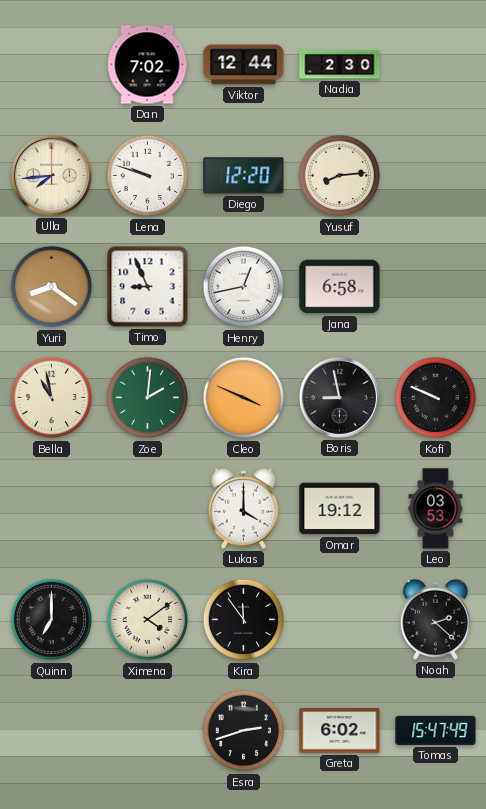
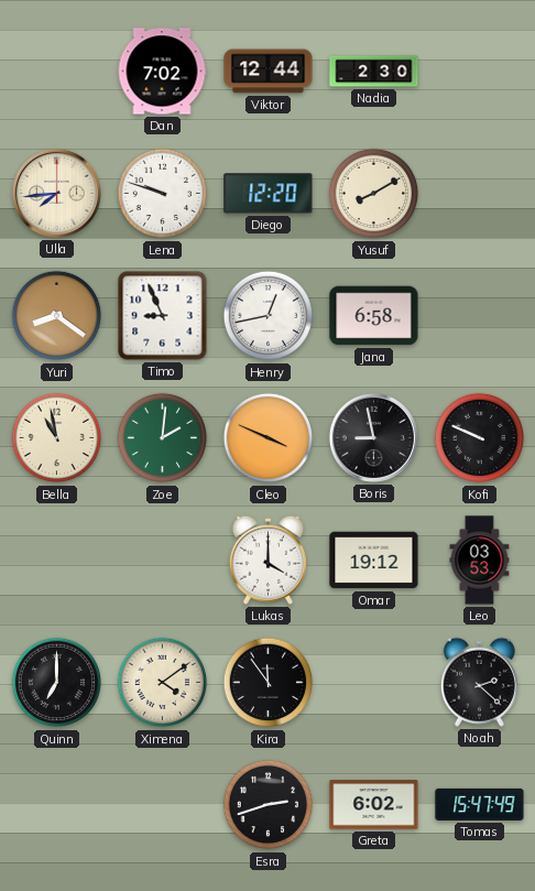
Yusuf: 8:14 -> 8:10
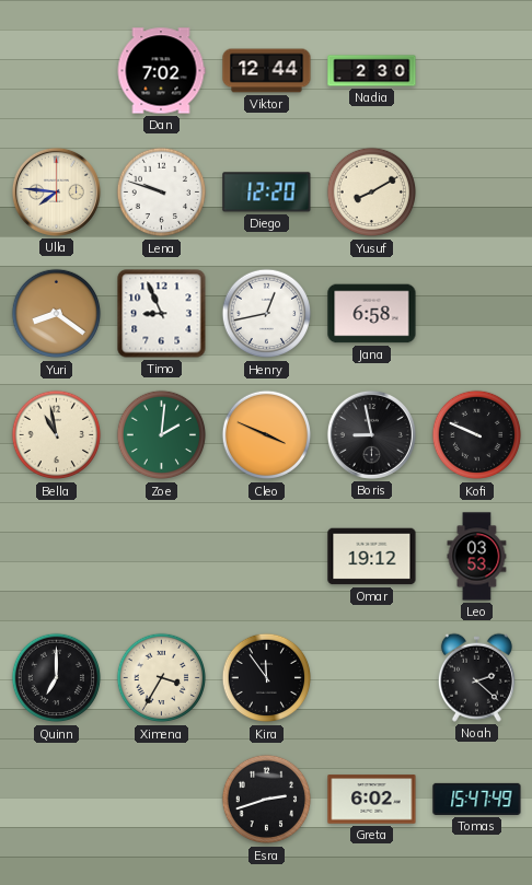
Ulla: 7:44 -> 7:46
Lukas: 4:00 -> none
Ximena: 4:09 -> 3:35
